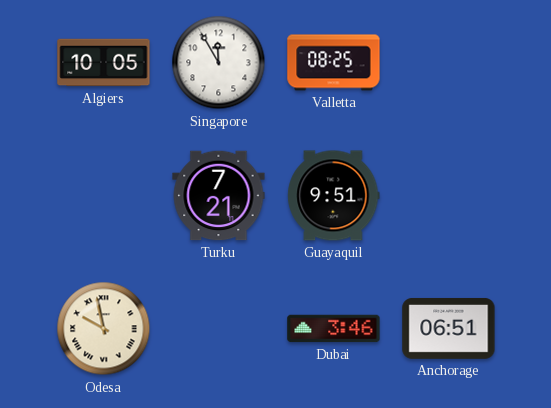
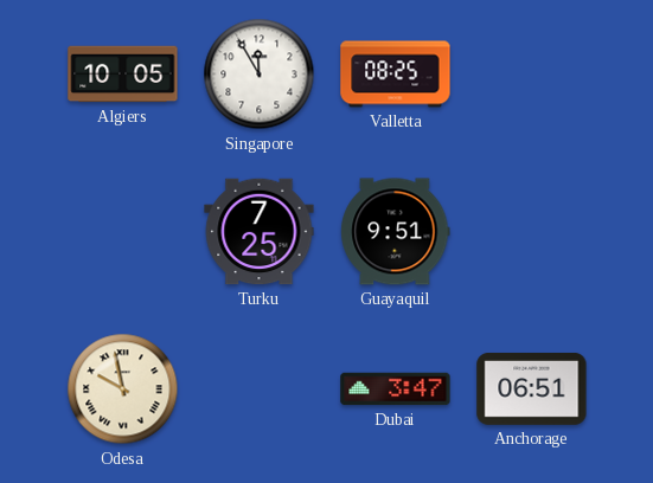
Turku: 7:21 -> 7:25
Dubai: 3:46 -> 3:47
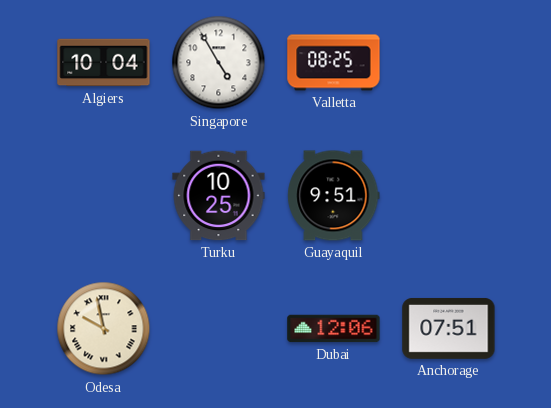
Algiers: 10:05 -> 10:04
Singapore: 11:55 -> 4:55
Turku: 7:25 -> 10:25
Dubai: 3:47 -> 12:06
Anchorage: 06:51 -> 07:51
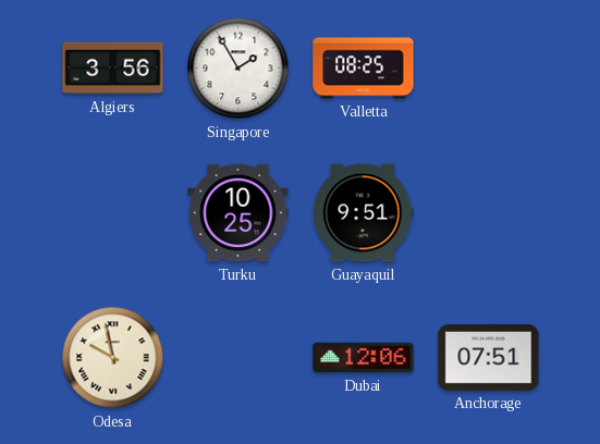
Algiers: 10:04 -> 3:56
Singapore: 4:55 -> 1:55
